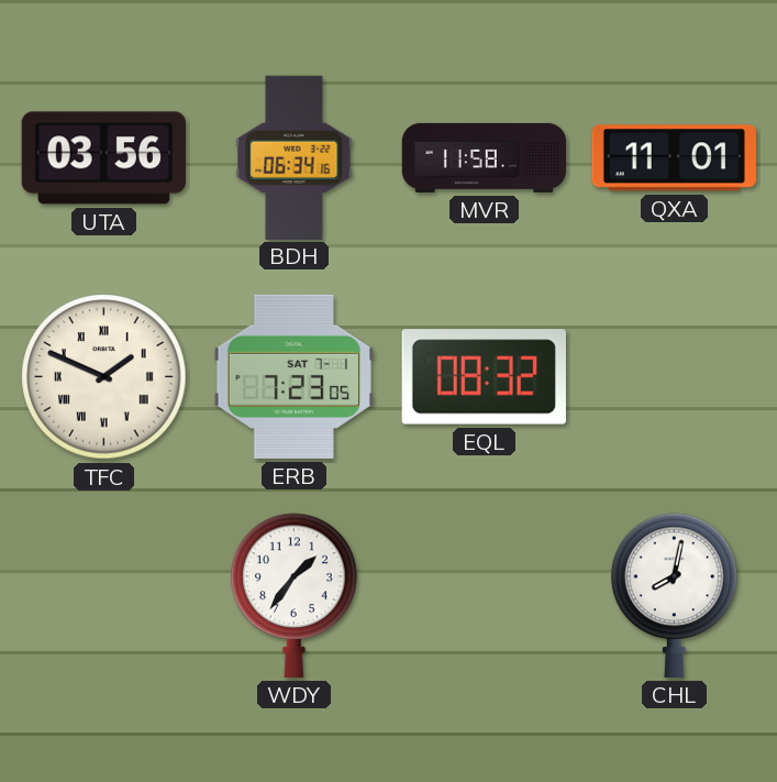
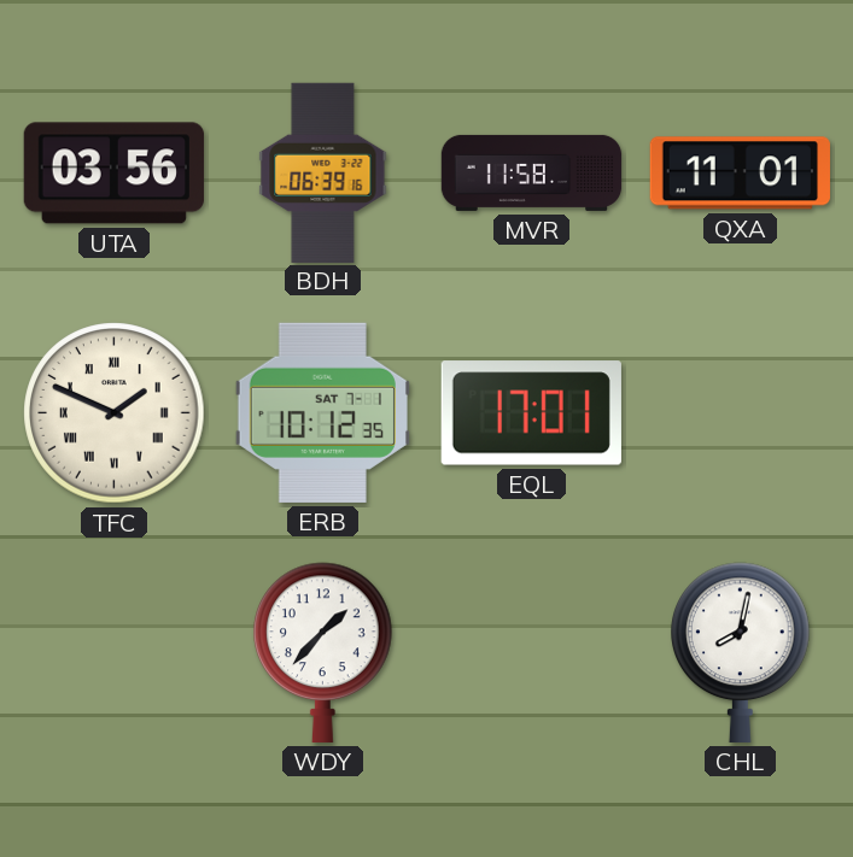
BDH: 06:34 -> 06:39
ERB: 7:23 -> 10:12
EQL: 08:32 -> 17:01
WDY: 1:36 -> 1:37
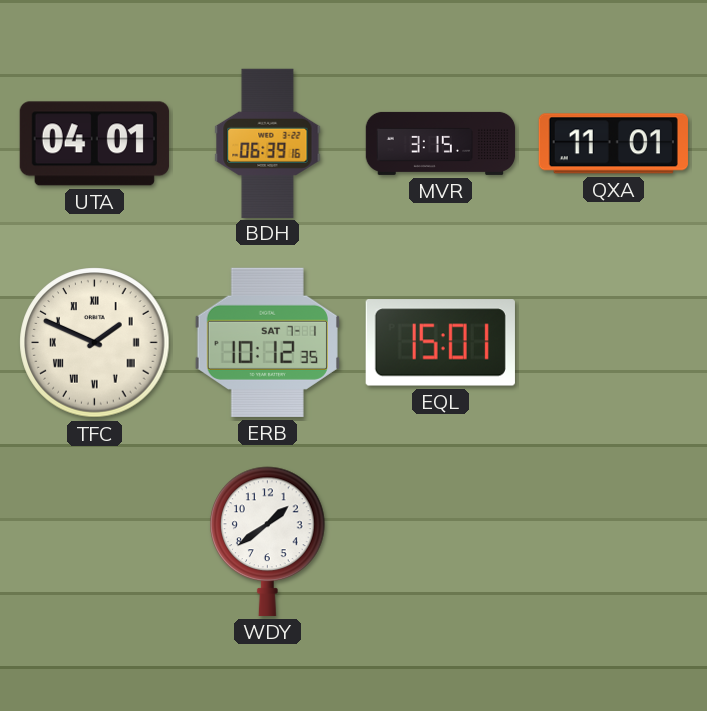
UTA: 03:56 -> 04:01
MVR: 11:58 -> 3:15
EQL: 17:01 -> 15:01
WDY: 1:37 -> 1:39
CHL: 8:02 -> none
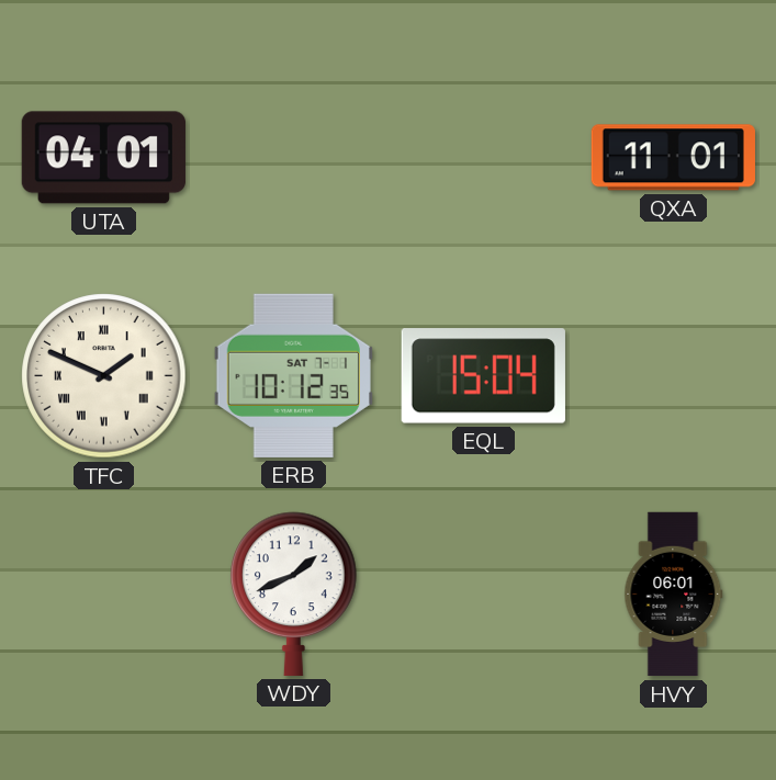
BDH: 06:39 -> none
MVR: 3:15 -> none
EQL: 15:01 -> 15:04
WDY: 1:39 -> 1:41
HVY: none -> 06:01
